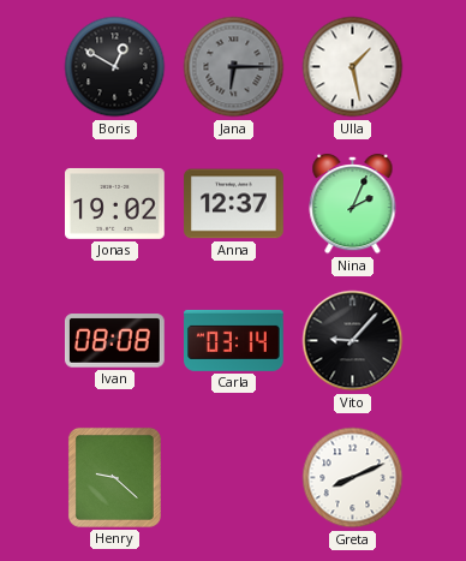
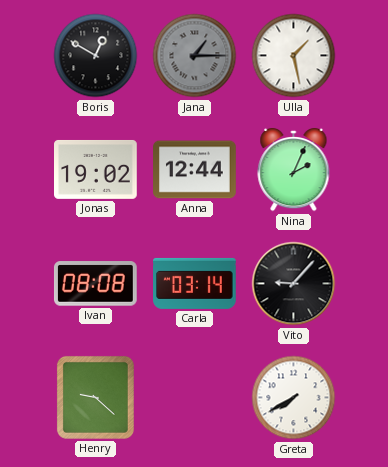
Jana: 6:15 -> 1:15
Anna: 12:37 -> 12:44
Greta: 8:11 -> 7:40
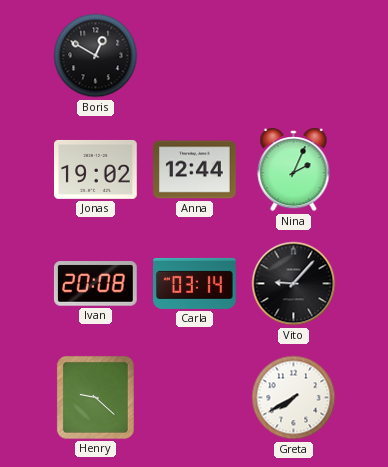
Jana: 1:15 -> none
Ulla: 1:28 -> none
Ivan: 08:08 -> 20:08
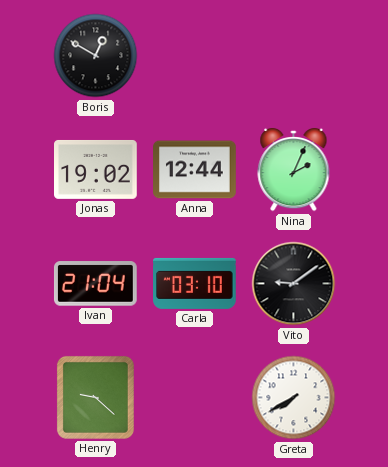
Ivan: 20:08 -> 21:04
Carla: 03:14 -> 03:10
Vito: 9:07 -> 9:09
